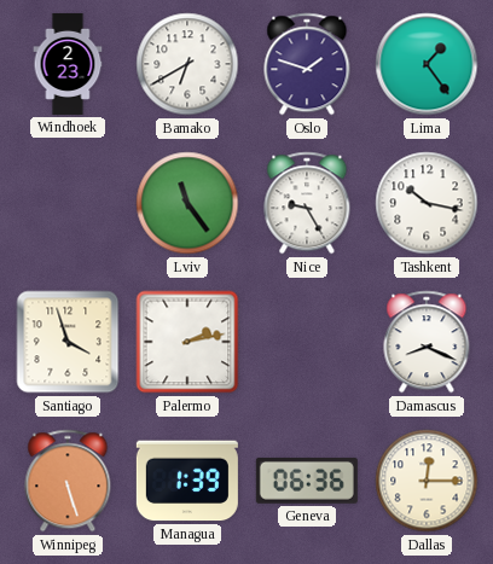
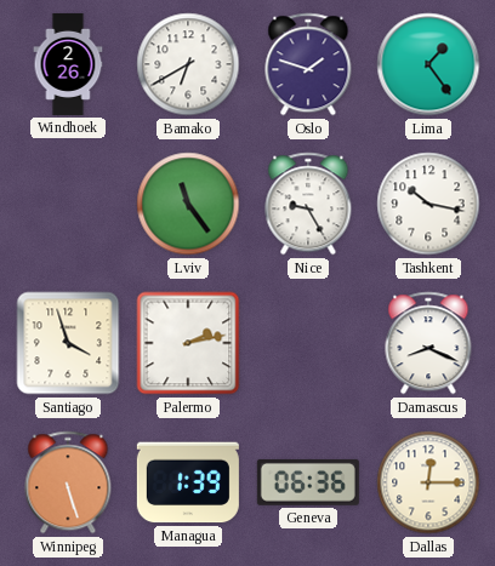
Windhoek: 2:23 -> 2:26
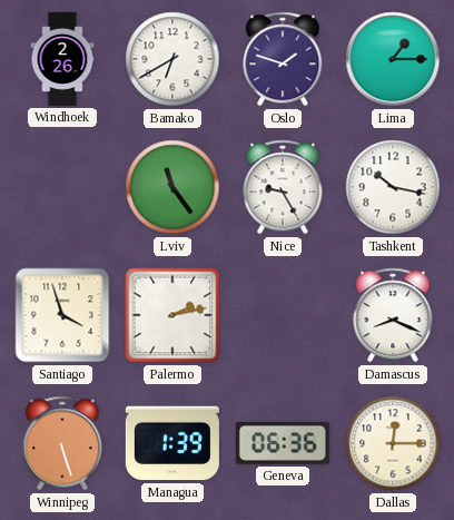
Lima: 1:24 -> 1:15
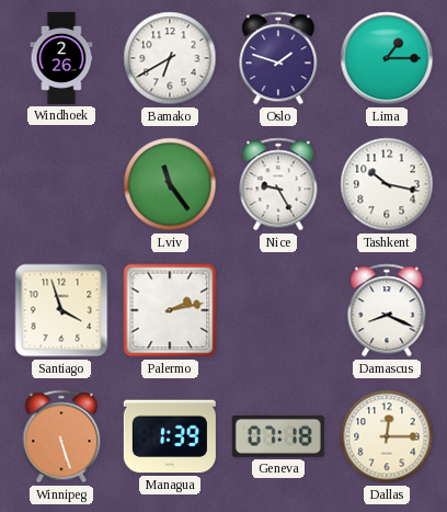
Geneva: 06:36 -> 07:18
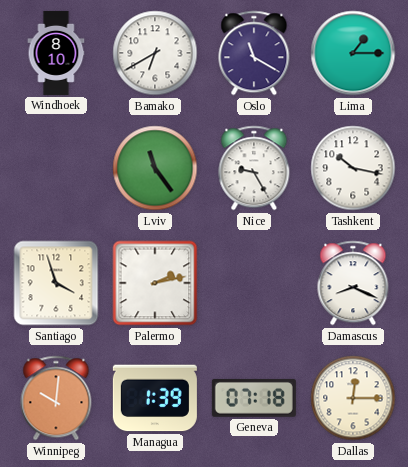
Windhoek: 2:26 -> 8:10
Oslo: 1:48 -> 11:20
Winnipeg: 5:27 -> 10:01
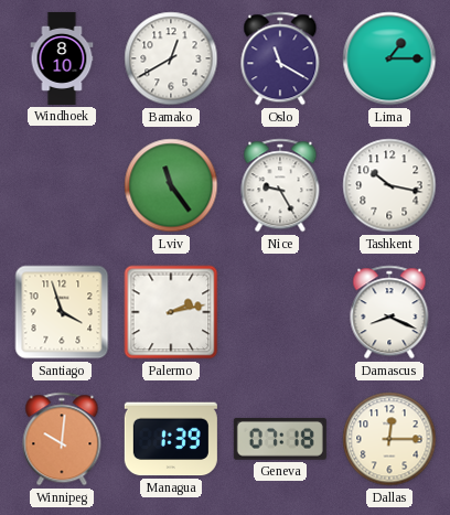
Bamako: 6:40 -> 12:40
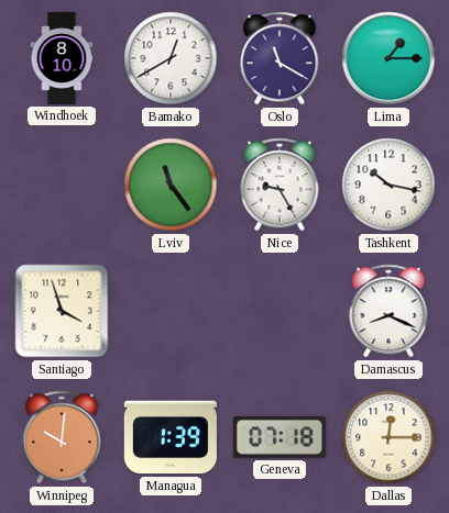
Palermo: 2:13 -> none
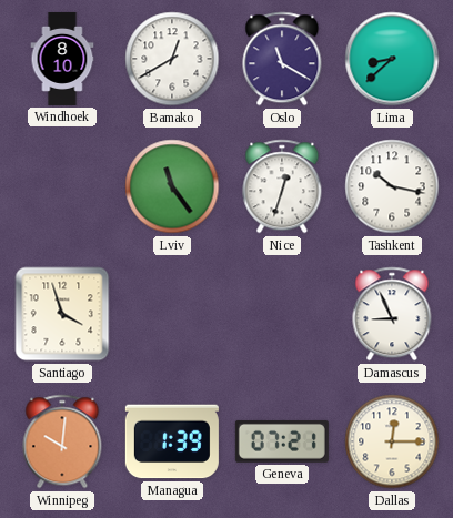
Lima: 1:15 -> 8:38
Nice: 9:25 -> 12:33
Damascus: 8:19 -> 8:56
Geneva: 07:18 -> 07:21
